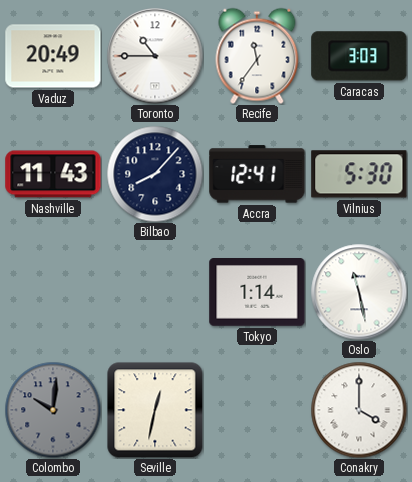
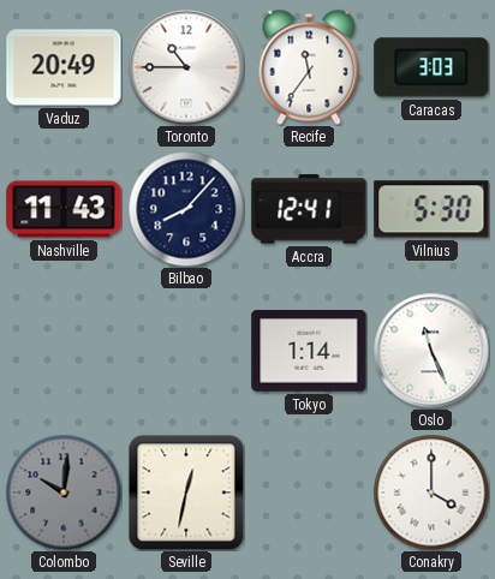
Oslo: 11:28 -> 11:26
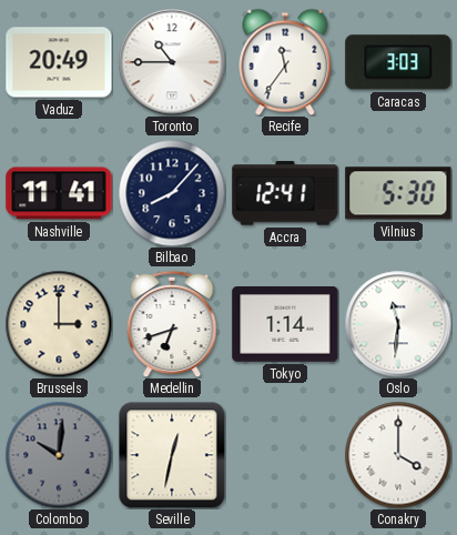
Nashville: 11:43 -> 11:41
Brussels: none -> 3:00
Medellin: none -> 6:42
Oslo: 11:26 -> 11:31
